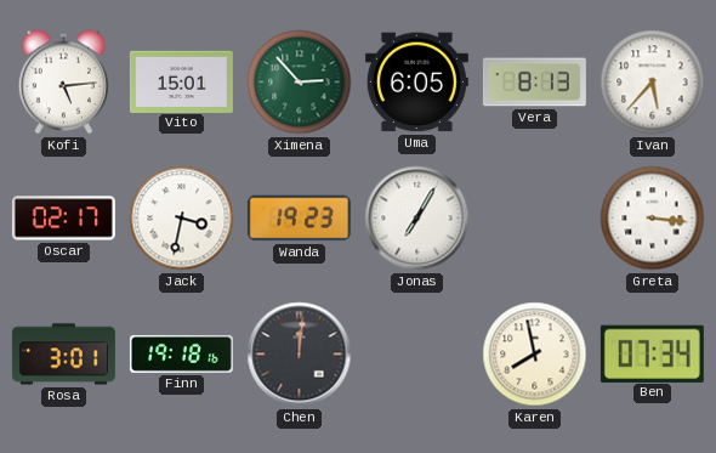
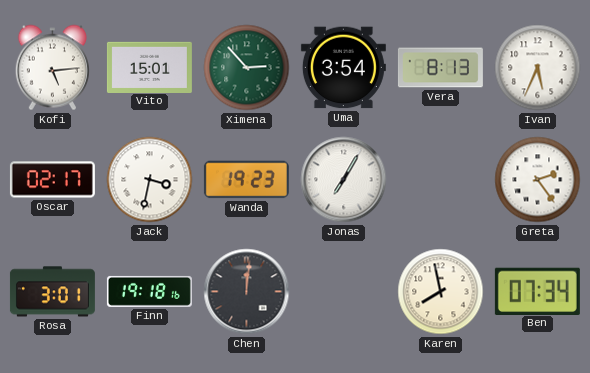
Uma: 6:05 -> 3:54
Ivan: 5:37 -> 5:34
Greta: 3:16 -> 2:24
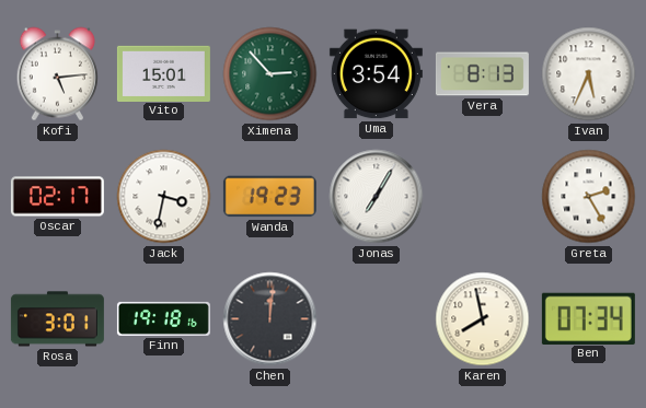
Greta: 2:24 -> 2:25
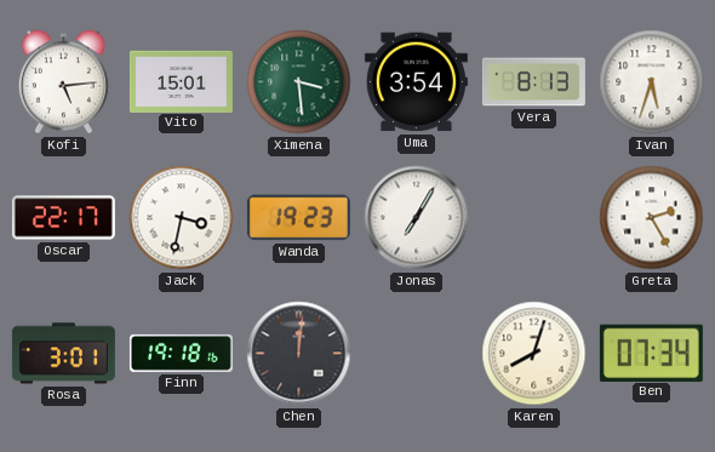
Ximena: 2:53 -> 3:29
Ivan: 5:34 -> 5:33
Oscar: 02:17 -> 22:17
Karen: 7:58 -> 8:03
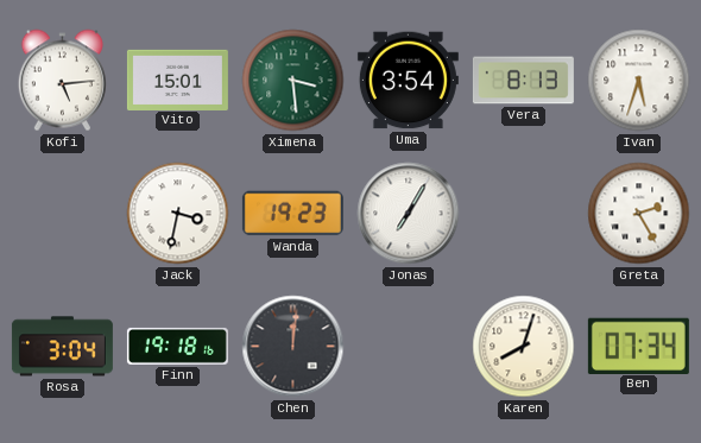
Oscar: 22:17 -> none
Rosa: 3:01 -> 3:04
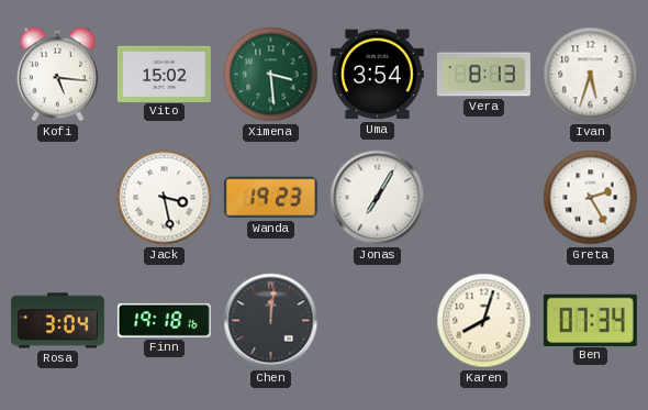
Kofi: 5:14 -> 5:16
Vito: 15:01 -> 15:02
Jack: 3:32 -> 3:28
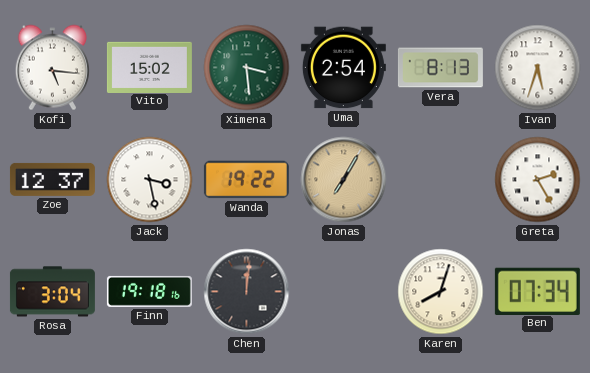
Uma: 3:54 -> 2:54
Zoe: none -> 12:37
Wanda: 19:23 -> 19:22
Jonas dial: white -> champagne
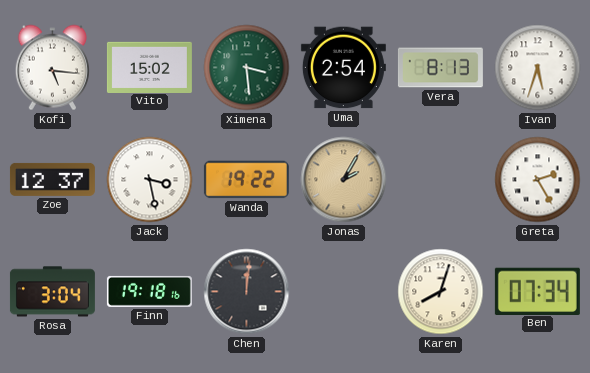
Jonas: 7:05 -> 2:05
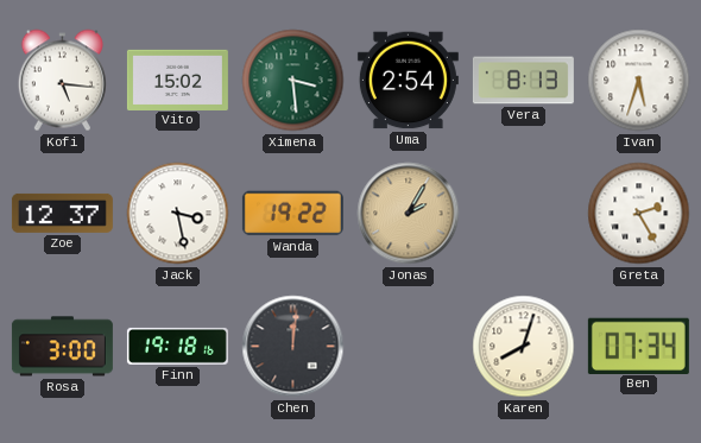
Rosa: 3:04 -> 3:00
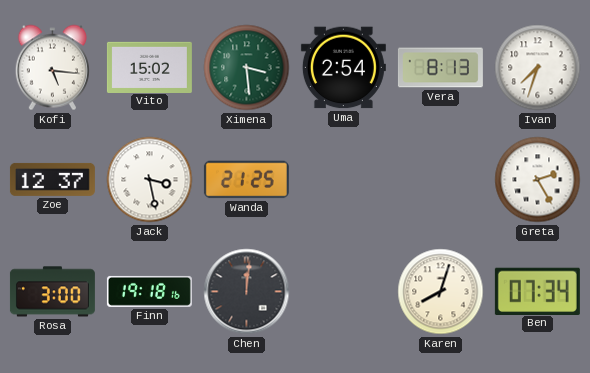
Ivan: 5:33 -> 7:33
Wanda: 19:22 -> 21:25
Jonas: 2:05 -> none
